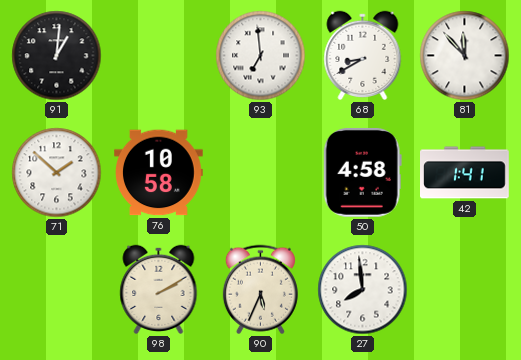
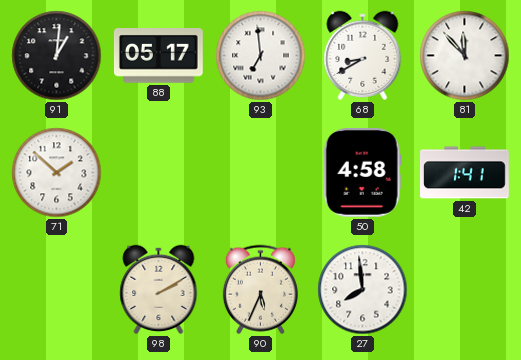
88: none -> 05:17
76: 10:58 -> none
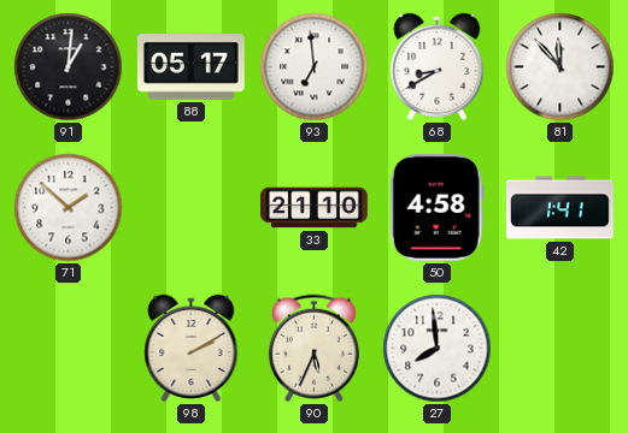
33: none -> 21:10
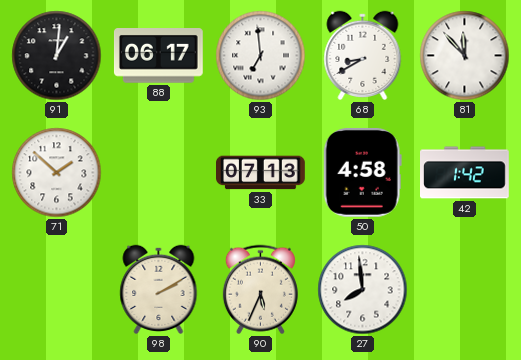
88: 05:17 -> 06:17
33: 21:10 -> 07:13
42: 1:41 -> 1:42
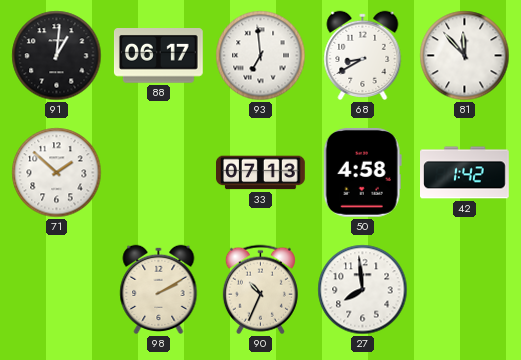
90: 5:34 -> 10:34
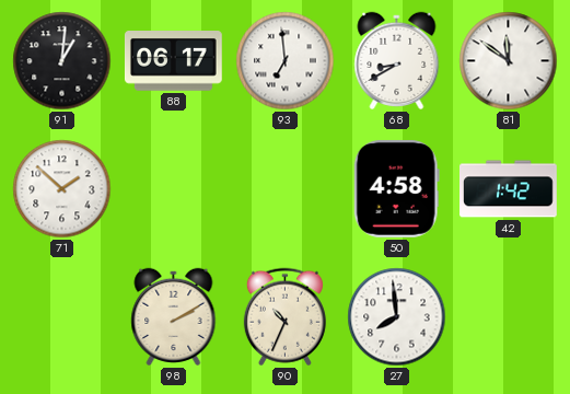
81: 11:53 -> 11:51
33: 07:13 -> none
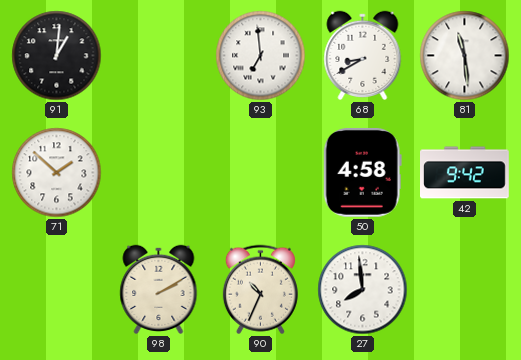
88: 06:17 -> none
81: 11:51 -> 11:29
42: 1:42 -> 9:42
